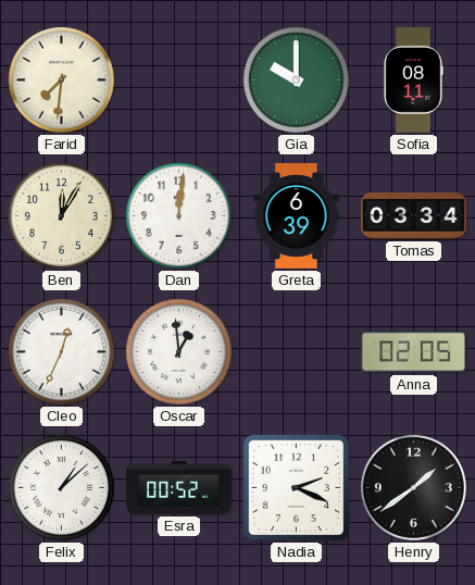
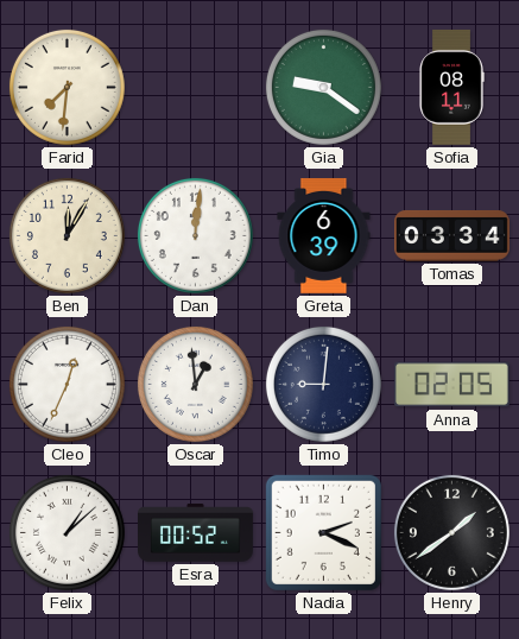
Gia: 10:00 -> 9:21
Timo: none -> 9:01
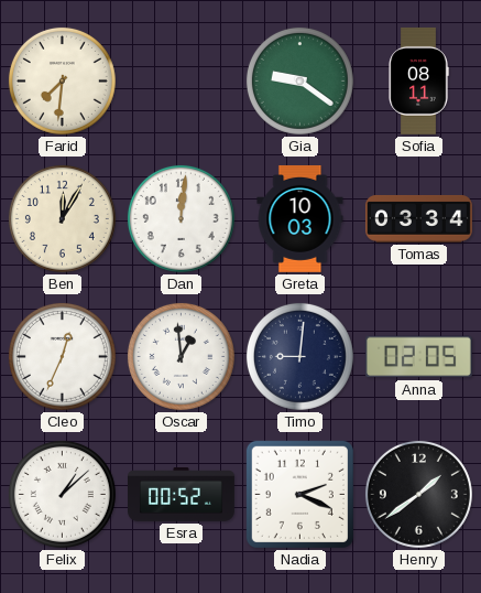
Greta: 6:39 -> 10:03
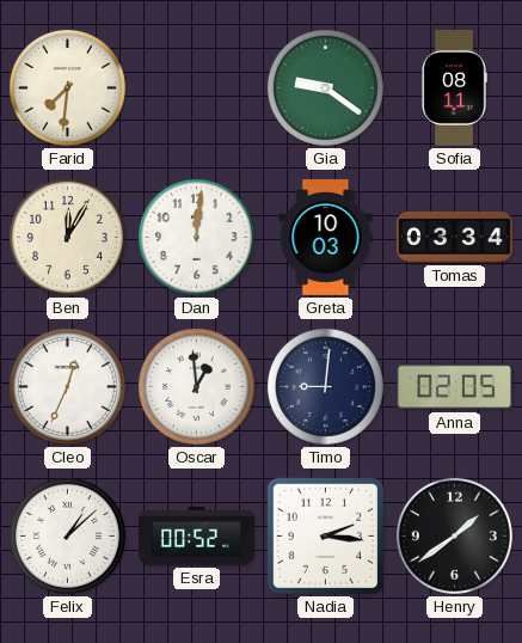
Nadia: 2:19 -> 2:16
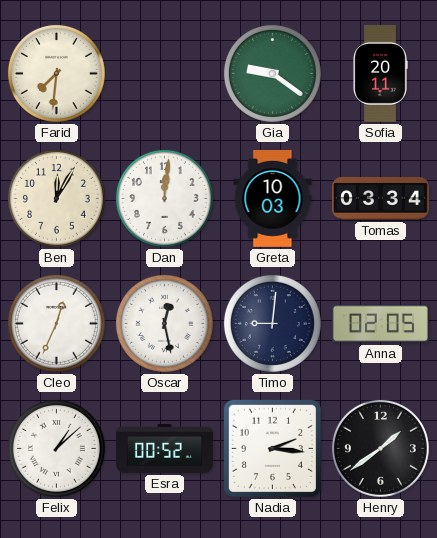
Sofia: 08:11 -> 20:11
Oscar: 12:59 -> 12:28
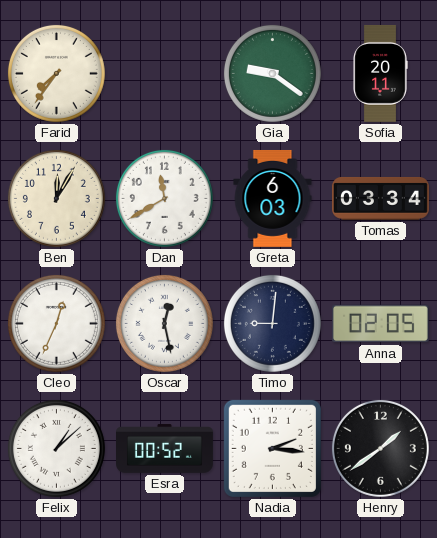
Farid: 7:31 -> 7:36
Dan: 12:01 -> 11:40
Greta: 10:03 -> 6:03
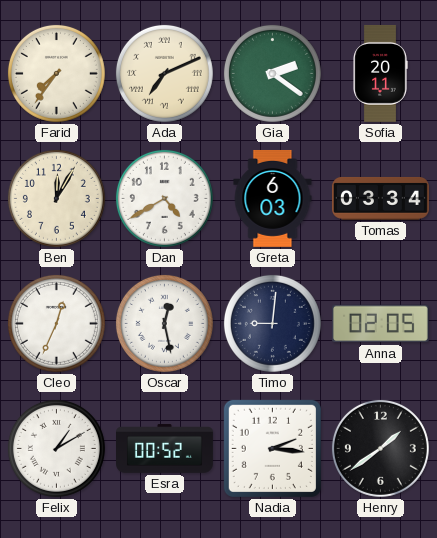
Ada: none -> 7:11
Gia: 9:21 -> 2:21
Dan: 11:40 -> 4:40
Felix: 1:08 -> 1:10
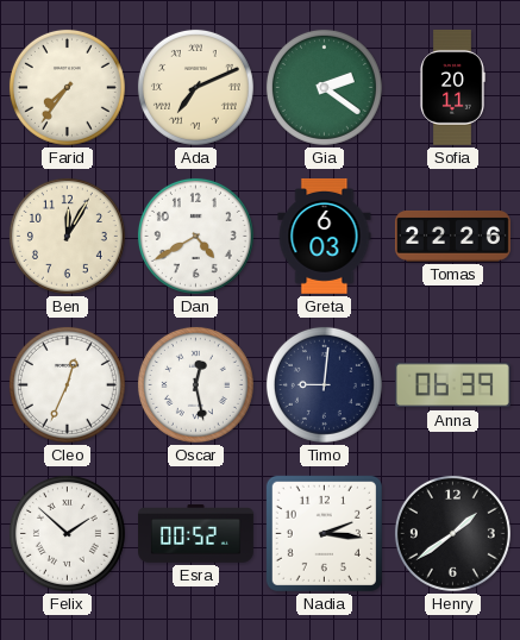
Tomas: 03:34 -> 22:26
Anna: 02:05 -> 06:39
Felix: 1:10 -> 1:52
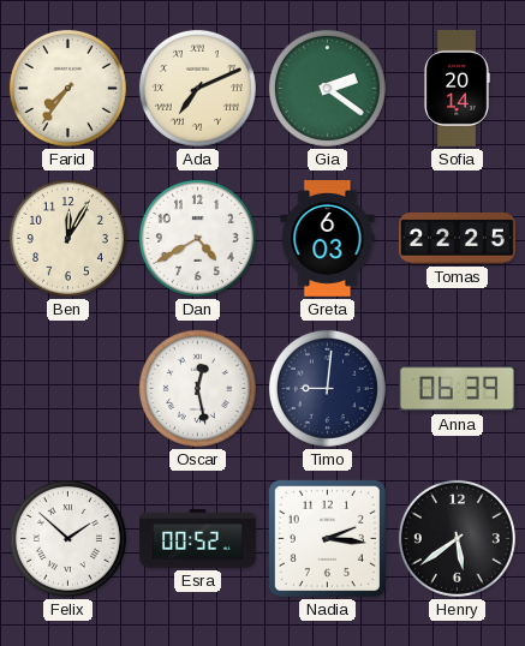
Sofia: 20:11 -> 20:14
Tomas: 22:26 -> 22:25
Cleo: 12:34 -> none
Henry: 1:39 -> 5:39
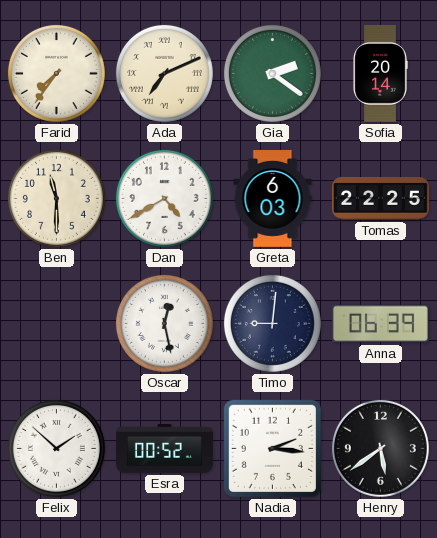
Ben: 12:05 -> 11:30
